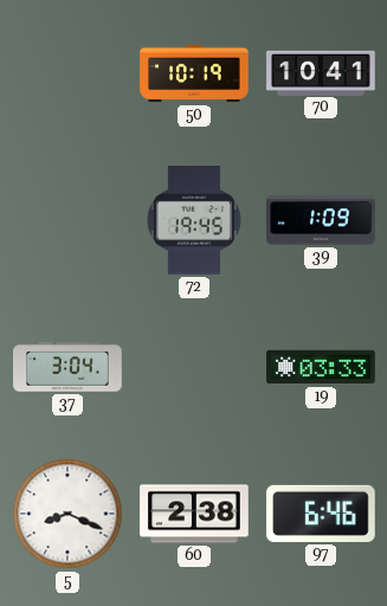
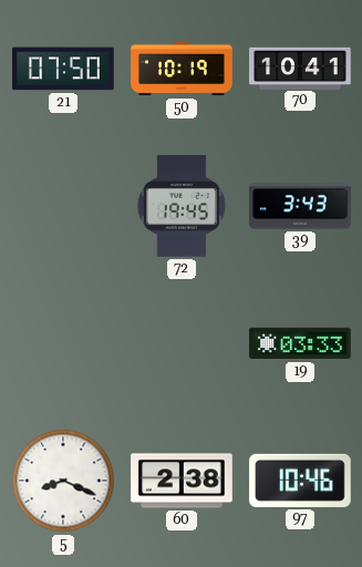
21: none -> 07:50
39: 1:09 -> 3:43
37: 3:04 -> none
97: 6:46 -> 10:46
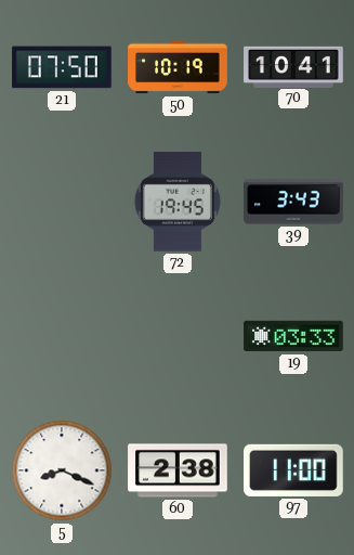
97: 10:46 -> 11:00
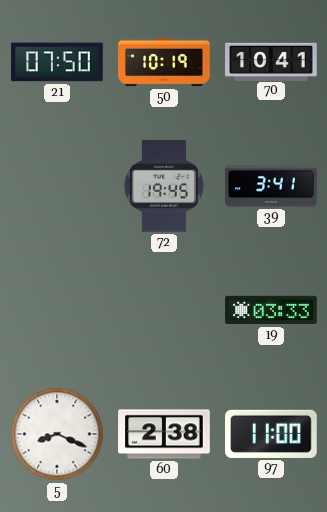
39: 3:43 -> 3:41
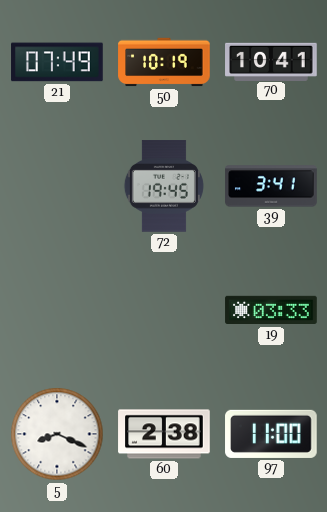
21: 07:50 -> 07:49
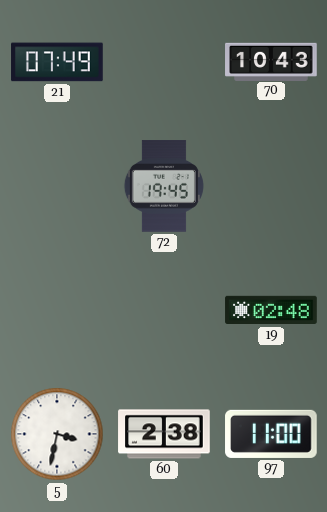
50: 10:19 -> none
70: 10:41 -> 10:43
39: 3:41 -> none
19: 03:33 -> 02:48
5: 8:19 -> 3:32
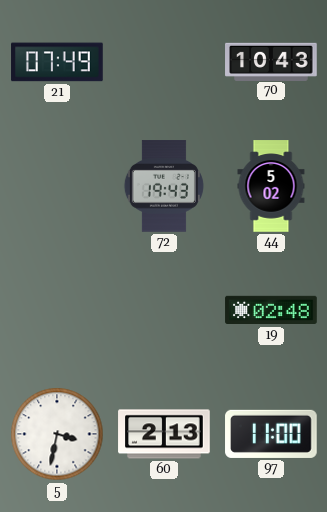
72: 19:45 -> 19:43
44: none -> 5:02
60: 2:38 -> 2:13
